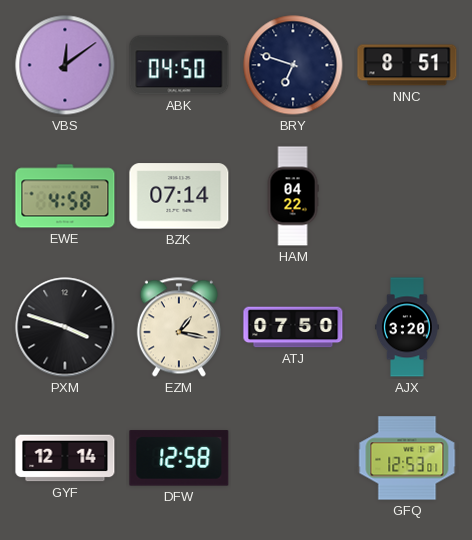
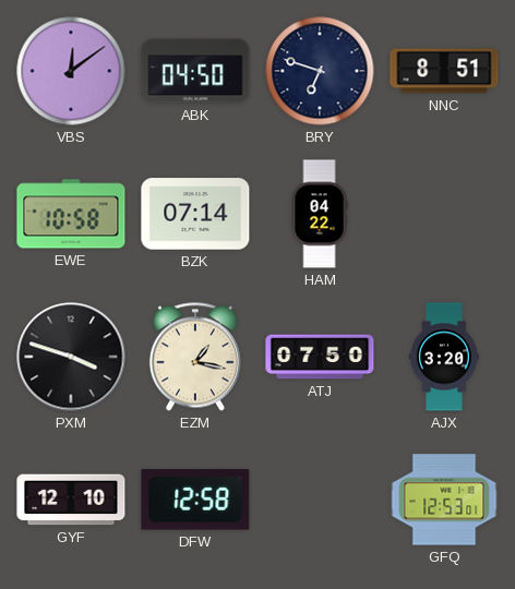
EWE: 4:58 -> 10:58
GYF: 12:14 -> 12:10
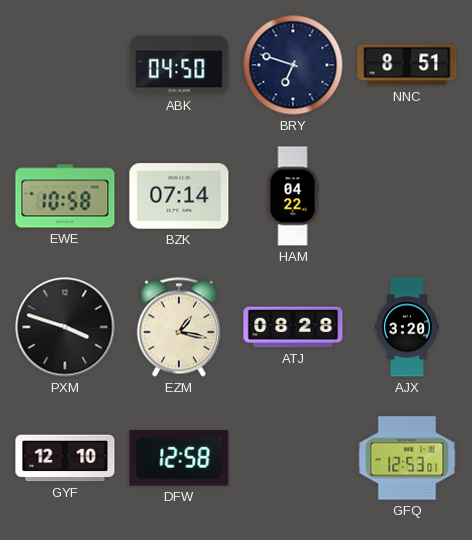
VBS: 12:09 -> none
ATJ: 07:50 -> 08:28
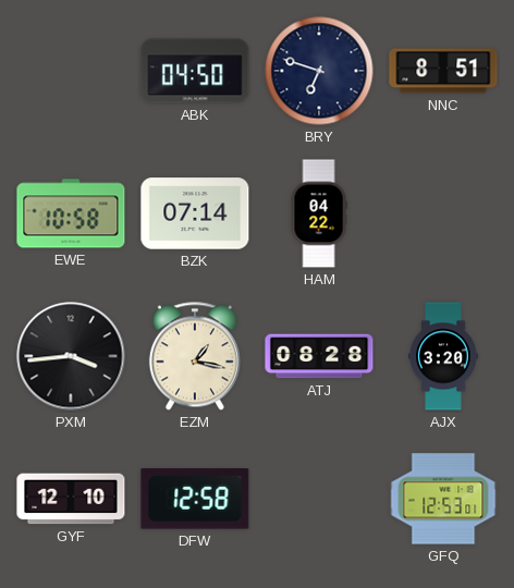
PXM: 3:48 -> 3:44
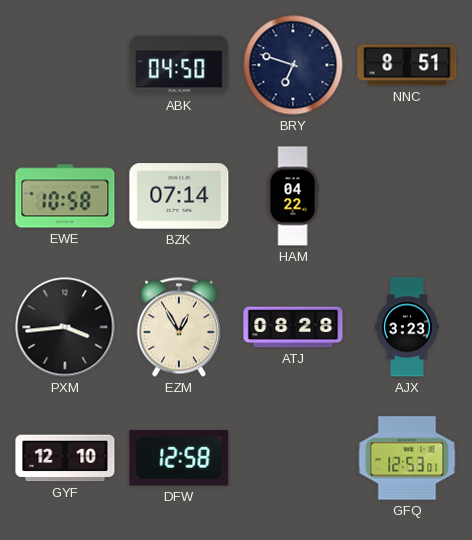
EZM: 1:17 -> 12:55
AJX: 3:20 -> 3:23
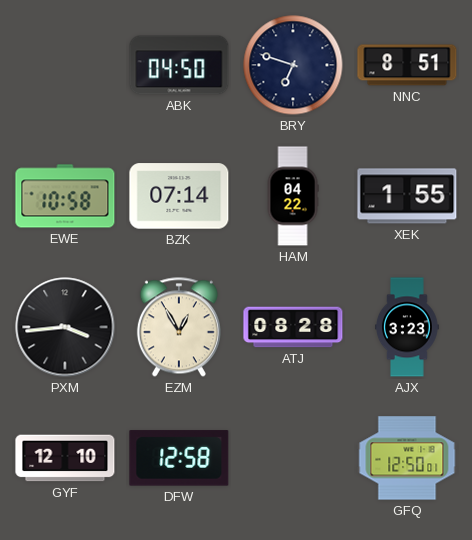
XEK: none -> 1:55
GFQ: 12:53 -> 12:50
